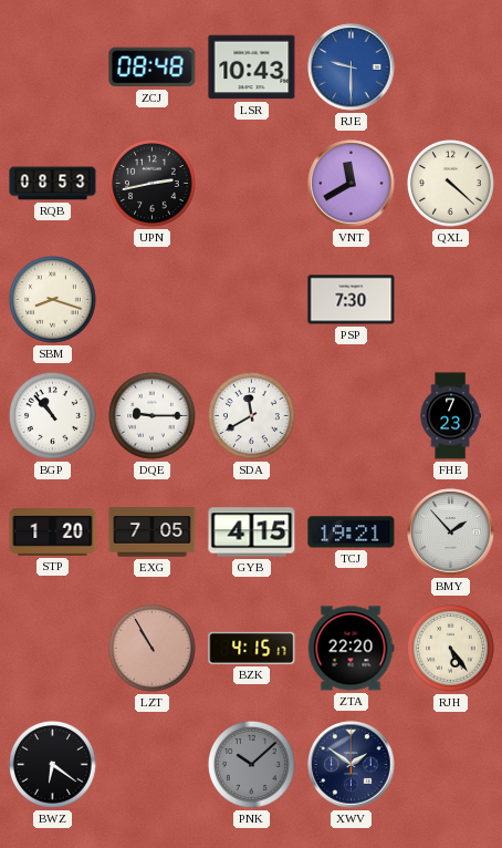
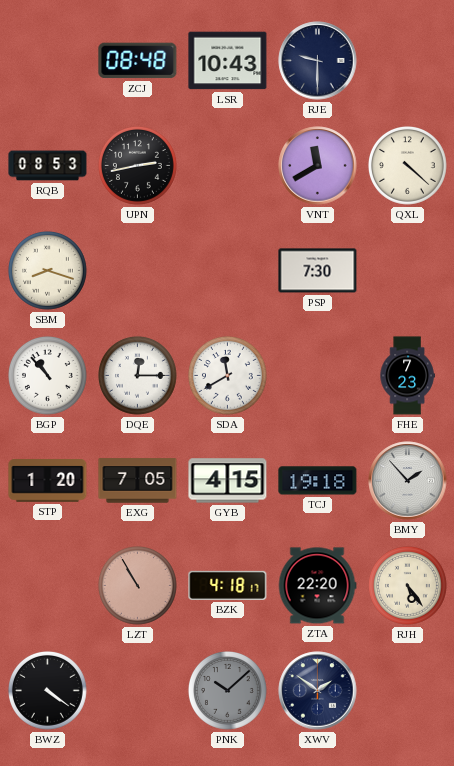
RJE dial: blue -> navy
DQE: 9:15 -> 12:15
TCJ: 19:21 -> 19:18
BZK: 4:15 -> 4:18
BWZ: 6:21 -> 4:21
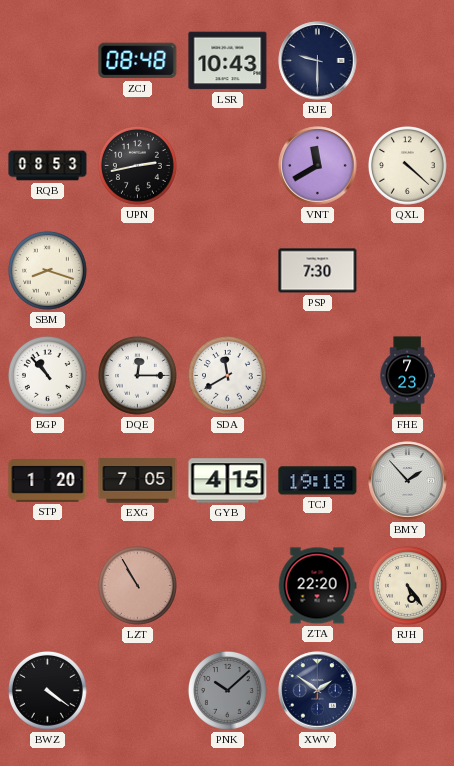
BZK: 4:18 -> none
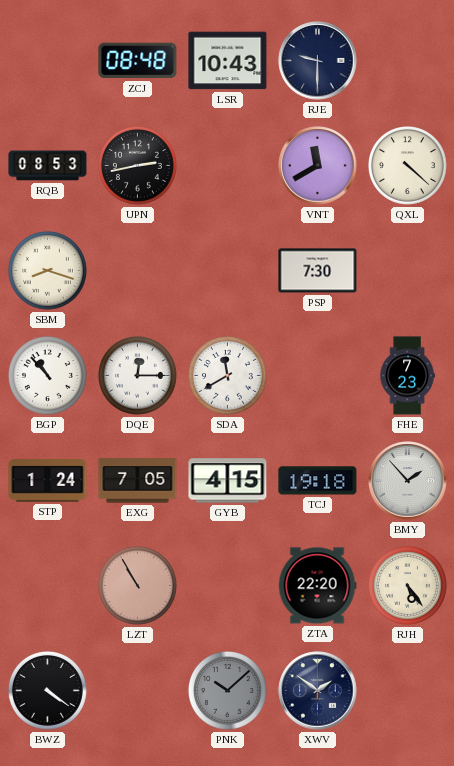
STP: 1:20 -> 1:24
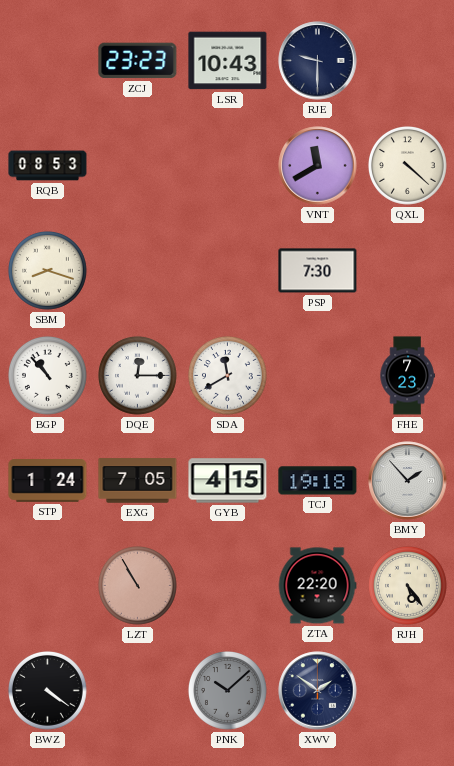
ZCJ: 08:48 -> 23:23
UPN: 2:43 -> none
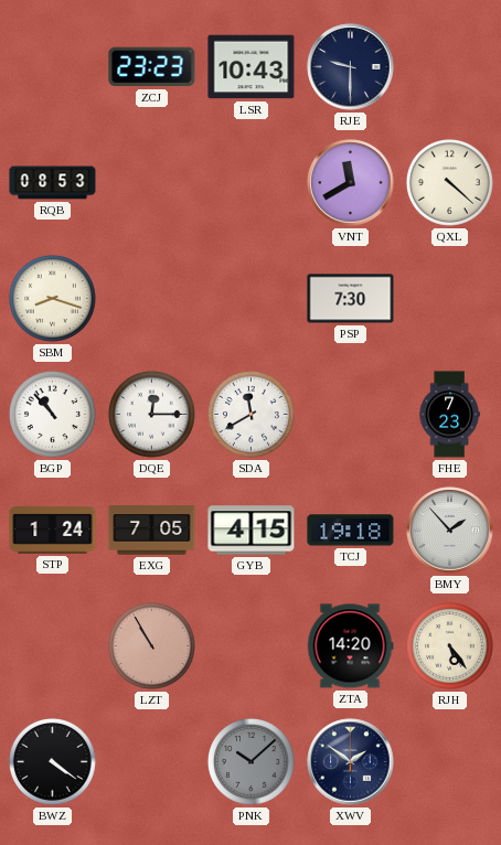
ZTA: 22:20 -> 14:20
